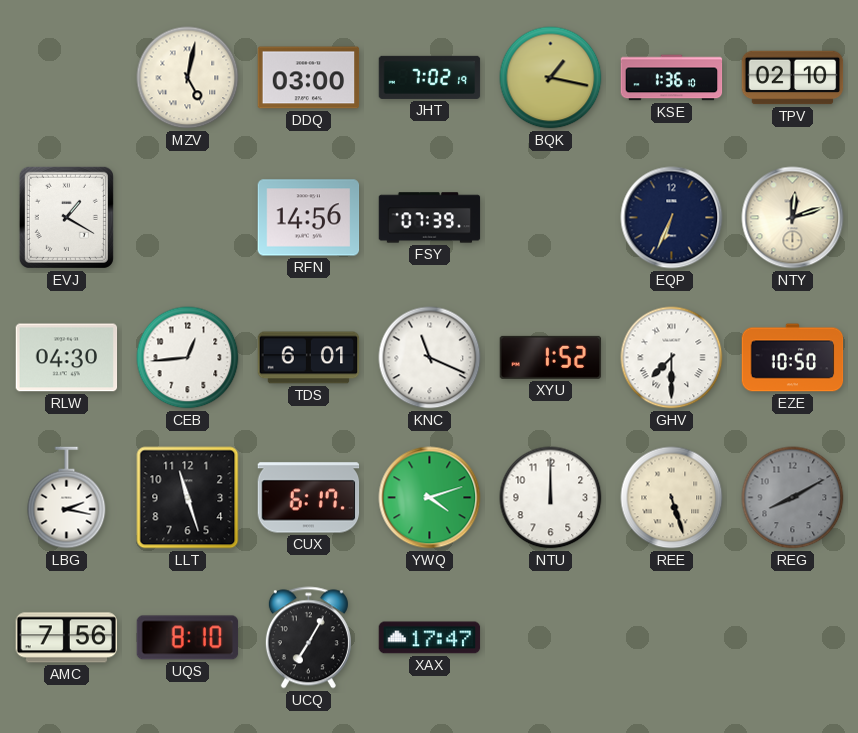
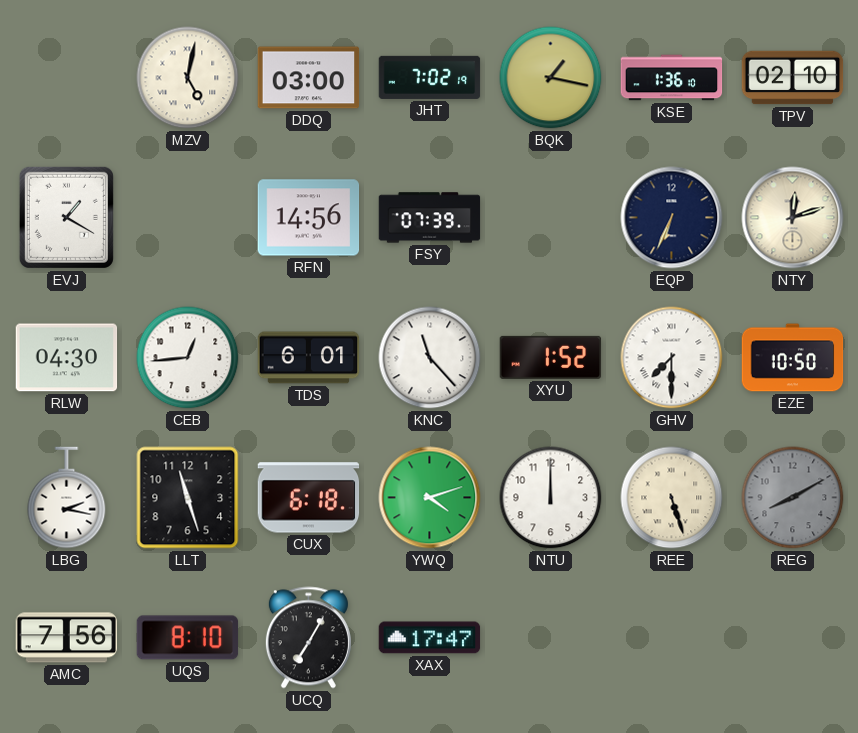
KNC: 11:19 -> 11:23
CUX: 6:17 -> 6:18
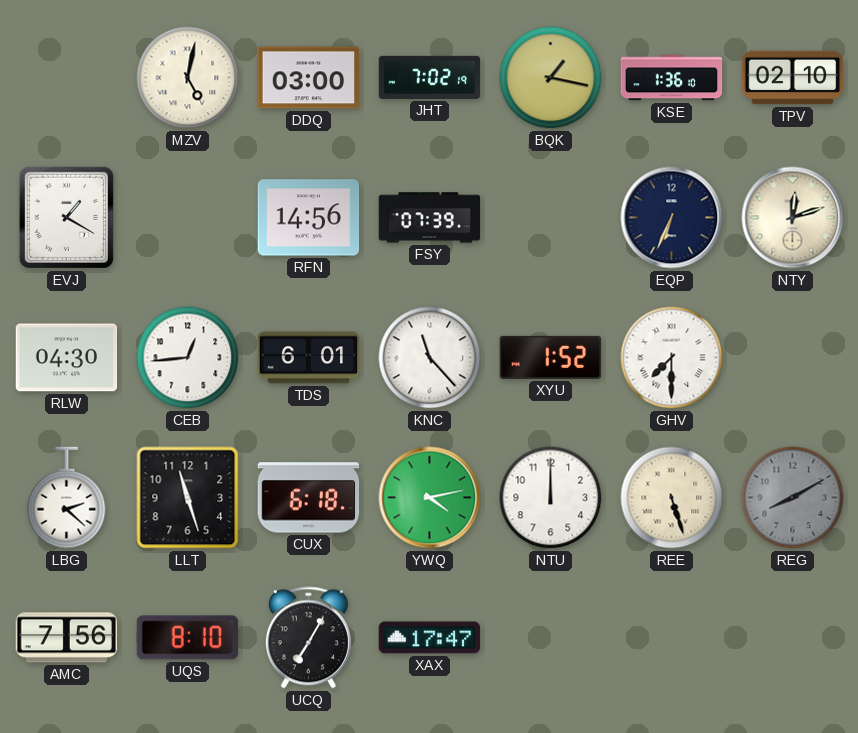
EZE: 10:50 -> none
LBG: 2:17 -> 2:22
YWQ: 4:12 -> 4:13
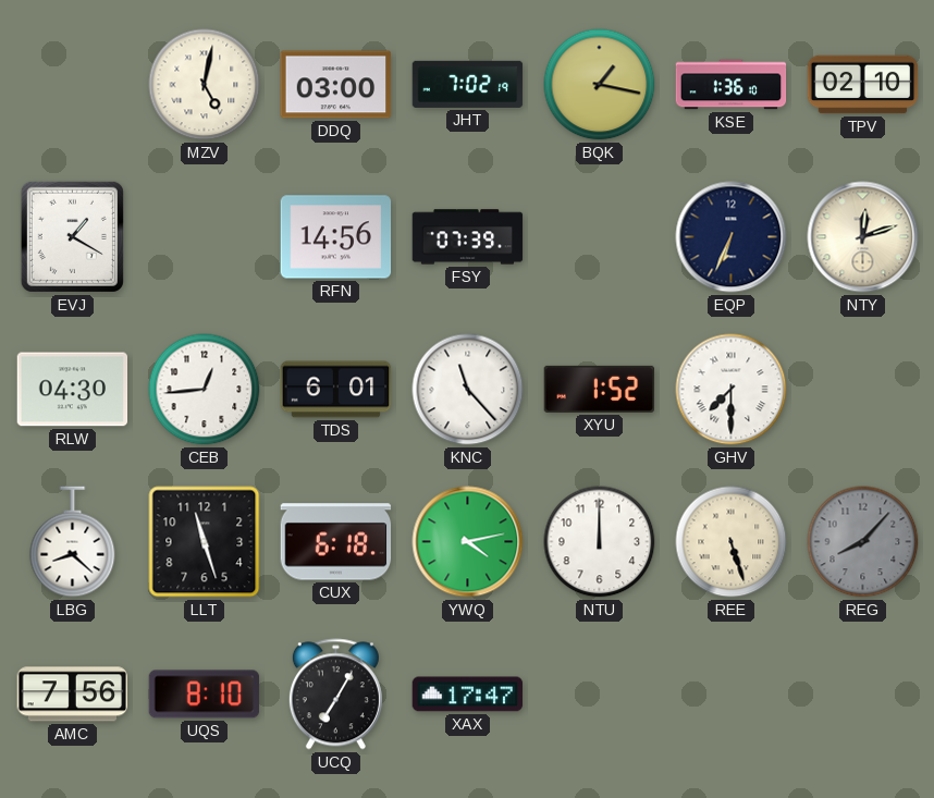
LBG: 2:22 -> 8:22
REG: 8:10 -> 8:07
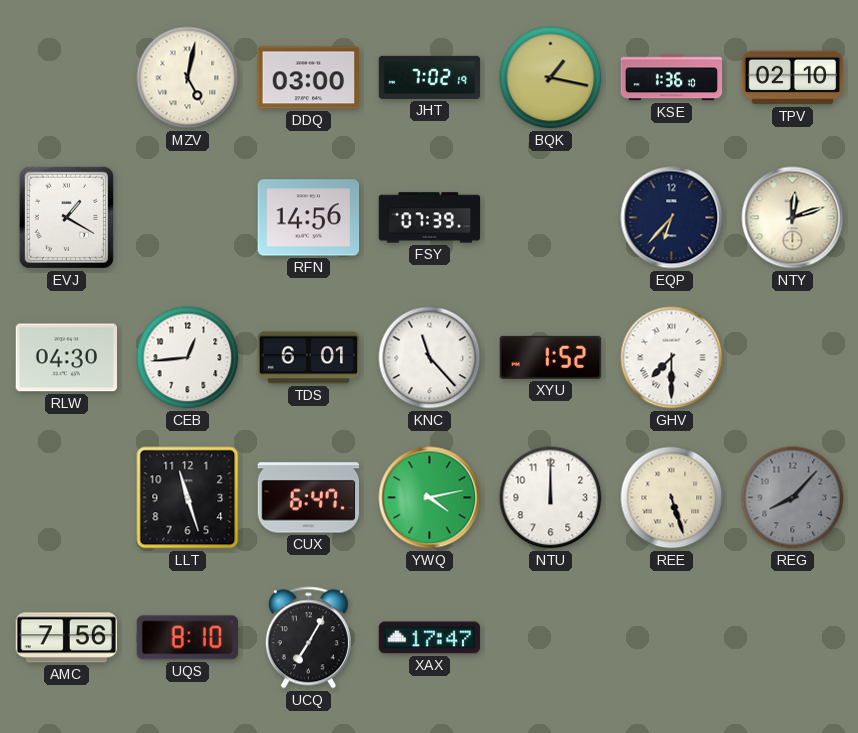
EQP: 6:34 -> 6:37
LBG: 8:22 -> none
CUX: 6:18 -> 6:47
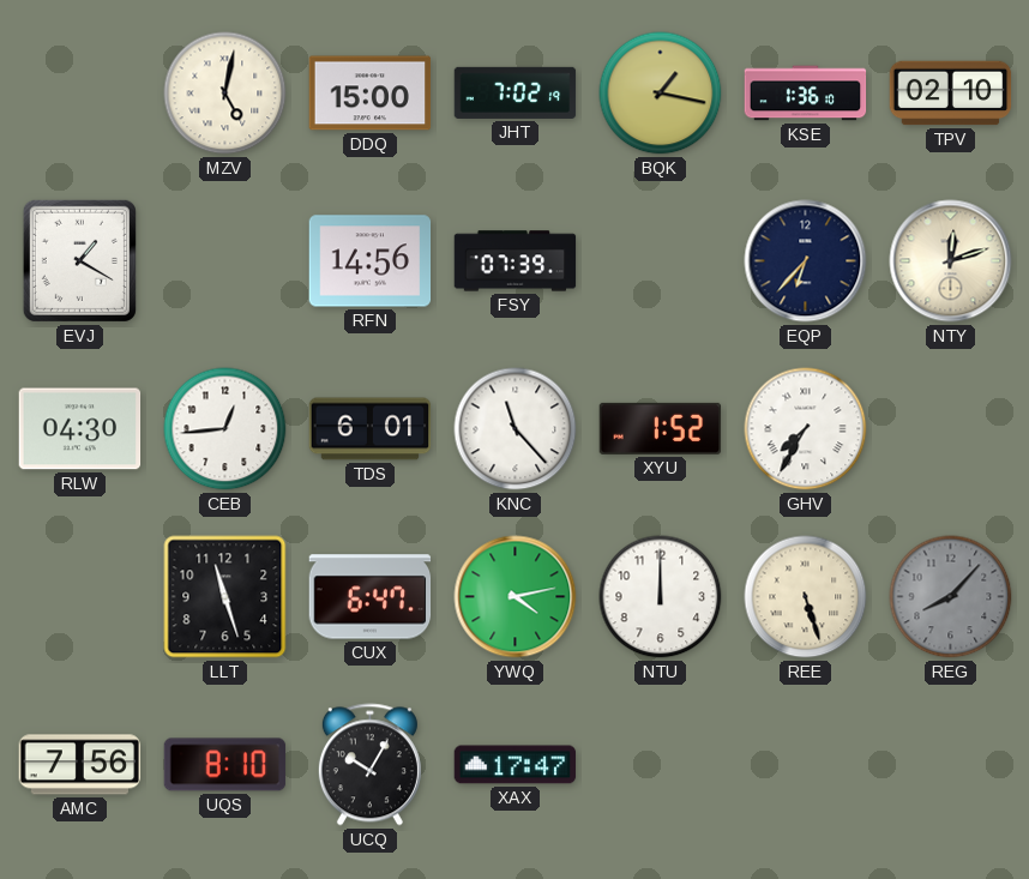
DDQ: 03:00 -> 15:00
GHV: 7:30 -> 7:35
UCQ: 7:05 -> 10:05
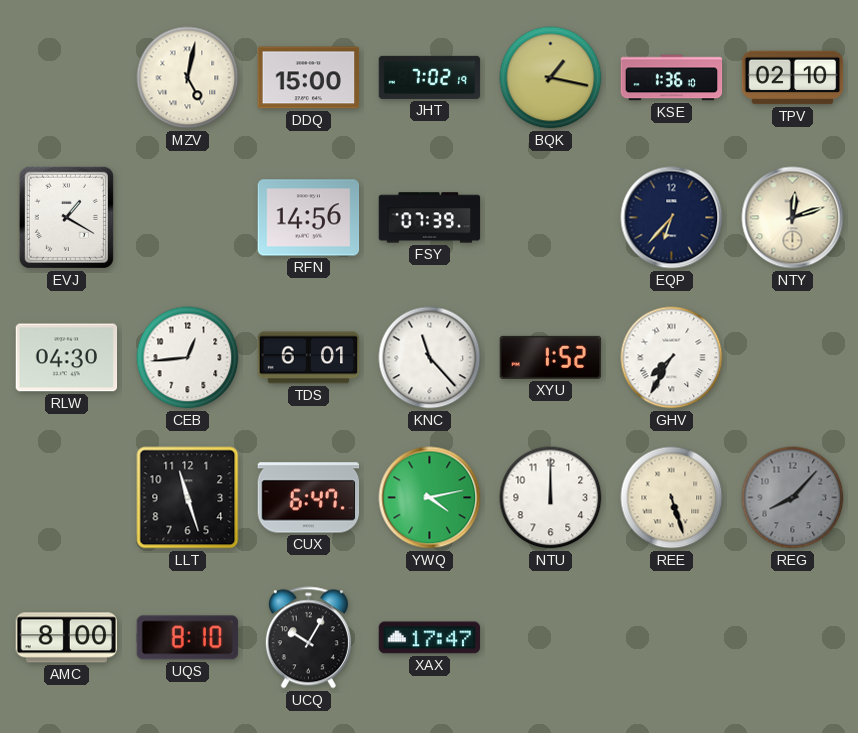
AMC: 7:56 -> 8:00
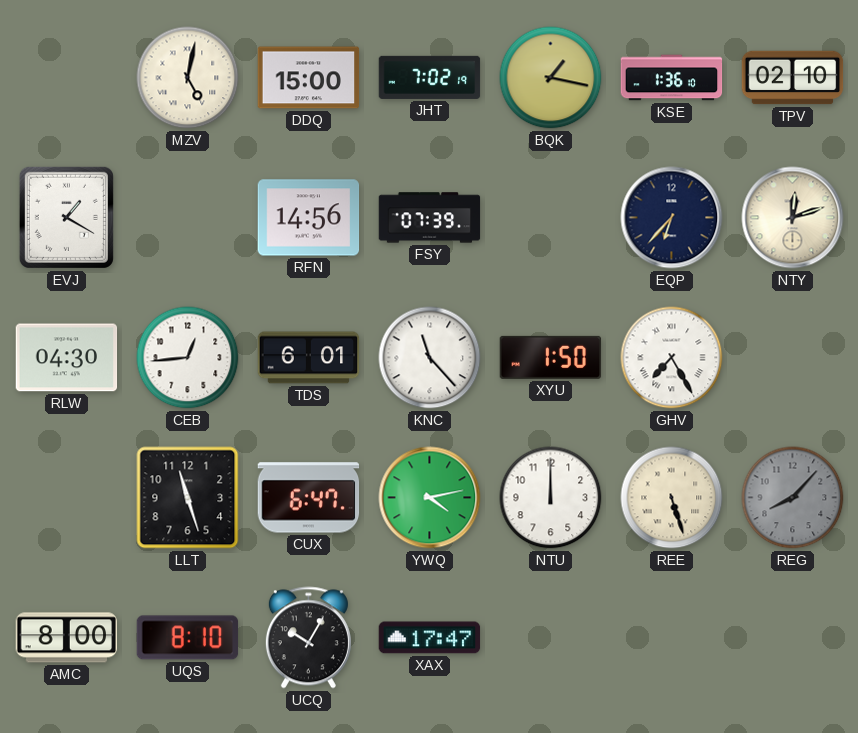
XYU: 1:52 -> 1:50
GHV: 7:35 -> 7:25
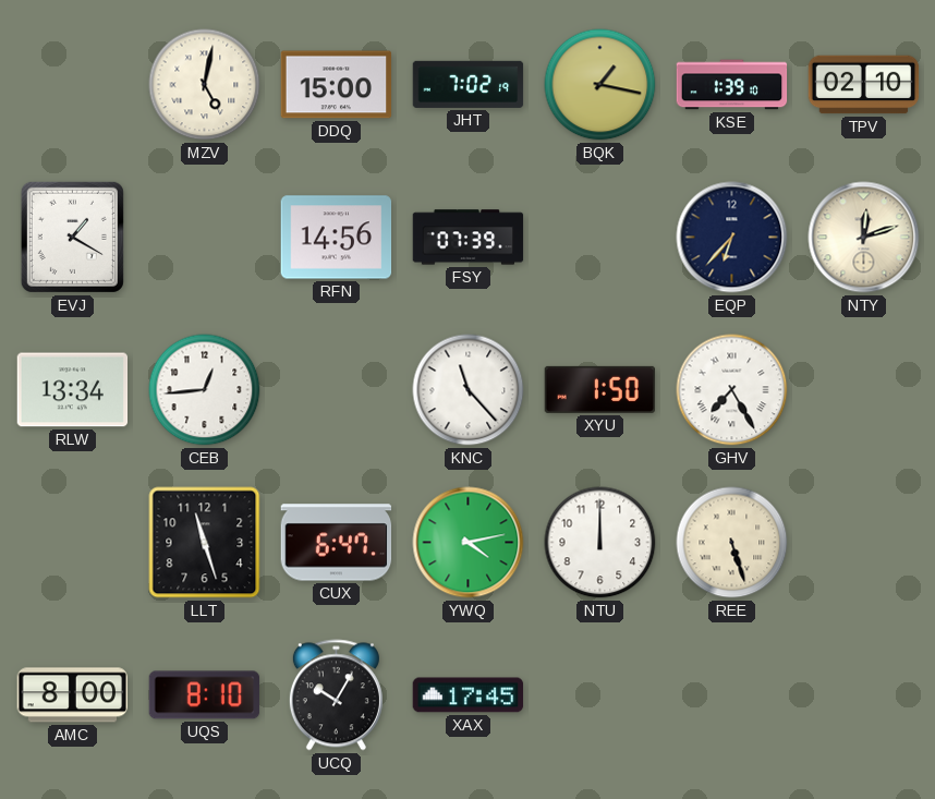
KSE: 1:36 -> 1:39
RLW: 04:30 -> 13:34
TDS: 6:01 -> none
REG: 8:07 -> none
XAX: 17:47 -> 17:45
